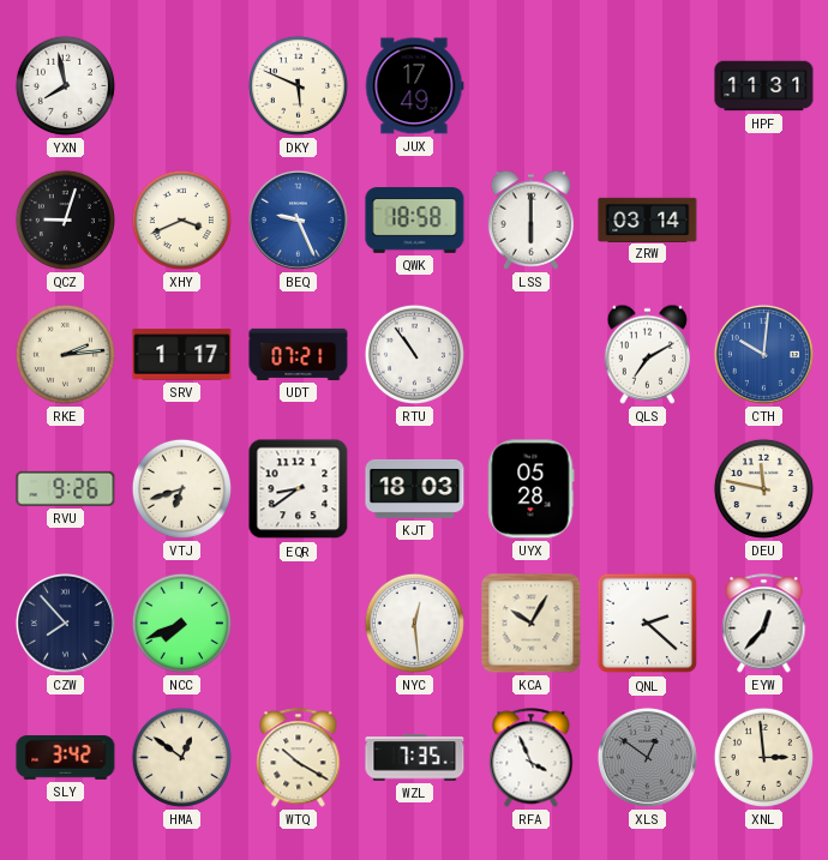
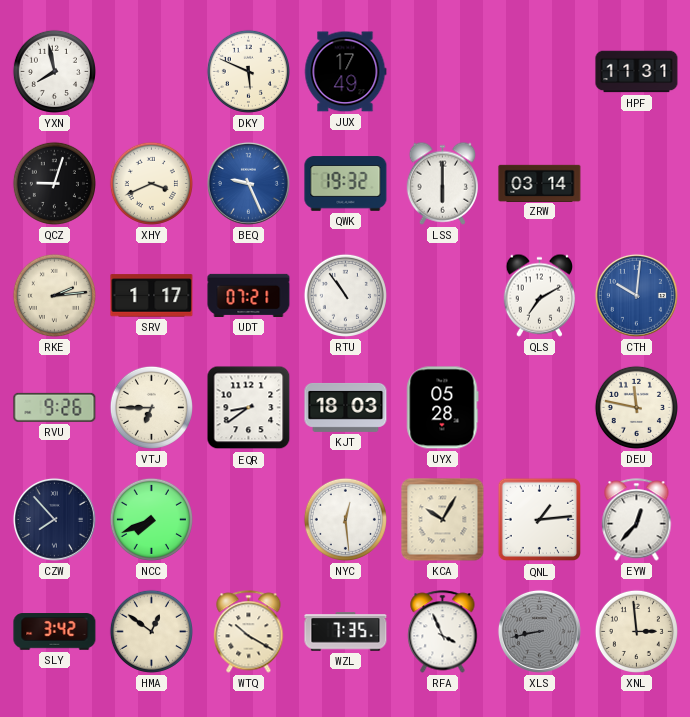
QWK: 18:58 -> 19:32
VTJ: 6:42 -> 6:45
QNL: 2:22 -> 1:14
XLS: 12:51 -> 8:43
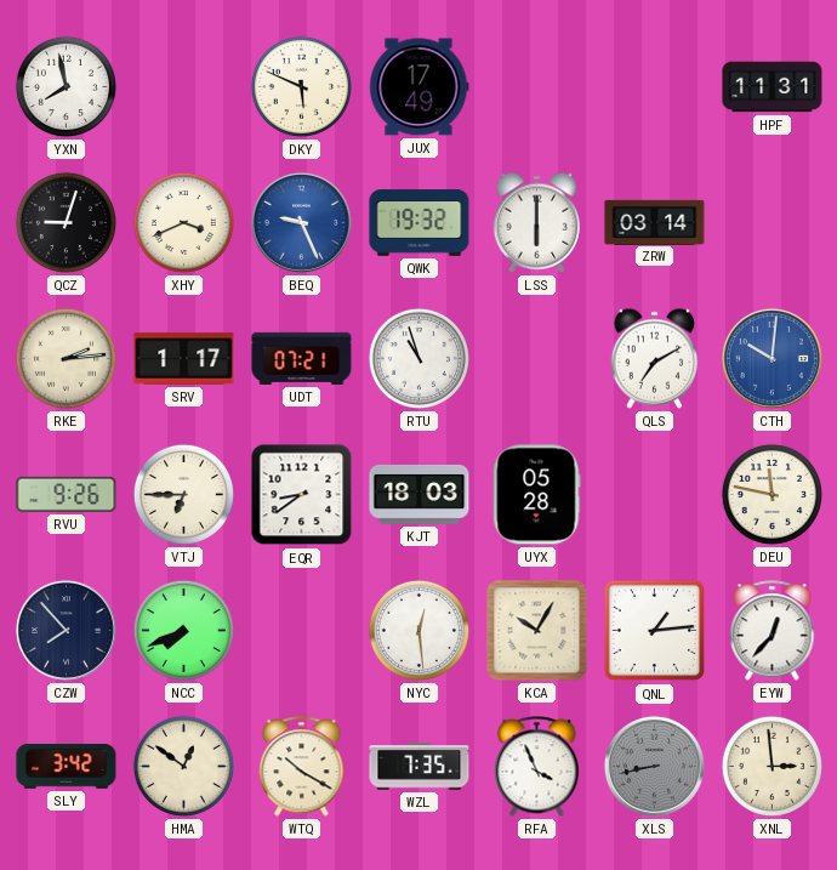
RTU: 10:54 -> 10:57
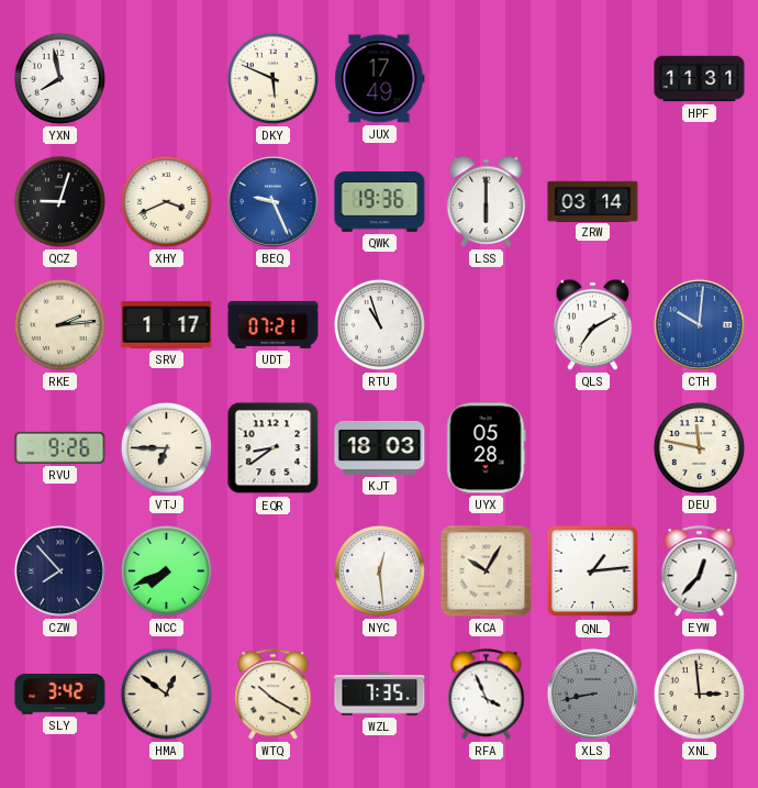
QWK: 19:32 -> 19:36
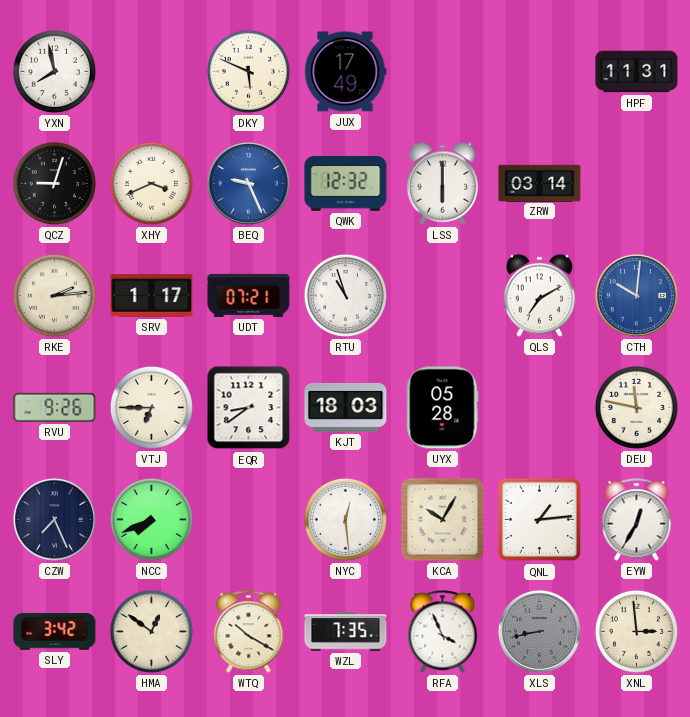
QWK: 19:36 -> 12:32
CZW: 7:53 -> 7:26
EYW: 12:37 -> 12:35
